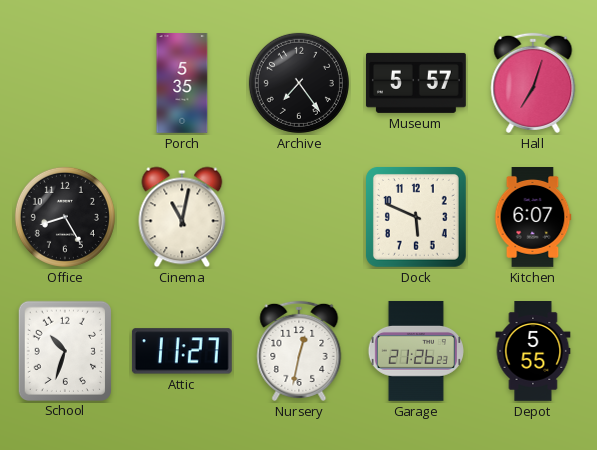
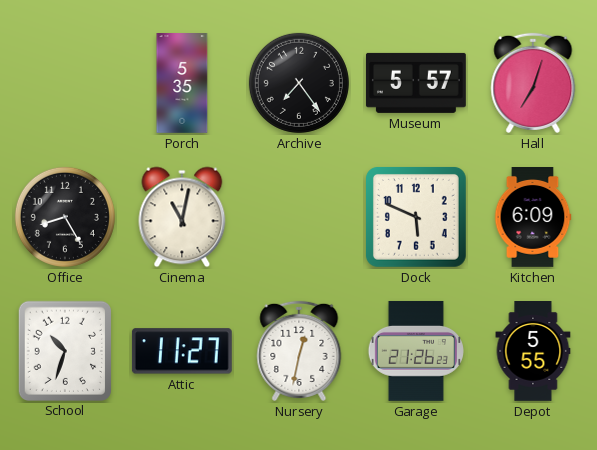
Kitchen: 6:07 -> 6:09
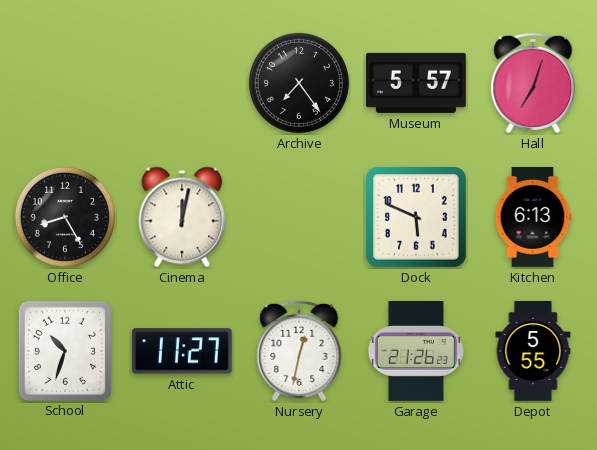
Porch: 5:35 -> none
Cinema: 11:02 -> 12:02
Kitchen: 6:09 -> 6:13
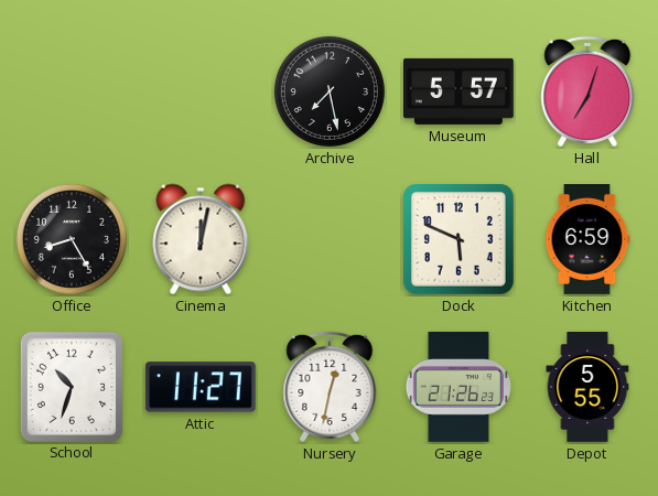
Archive: 7:24 -> 7:28
Kitchen: 6:13 -> 6:59
